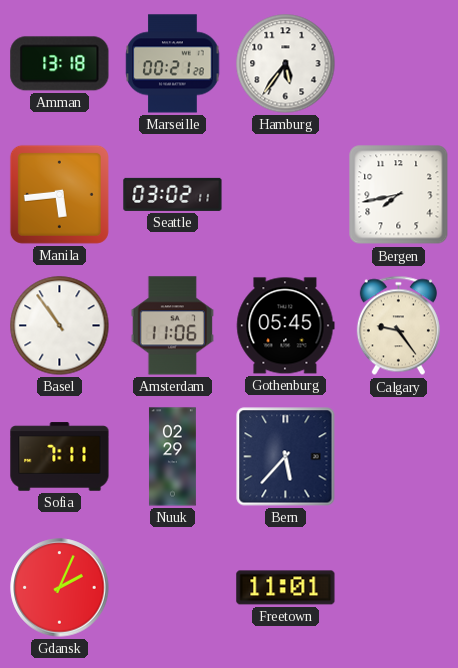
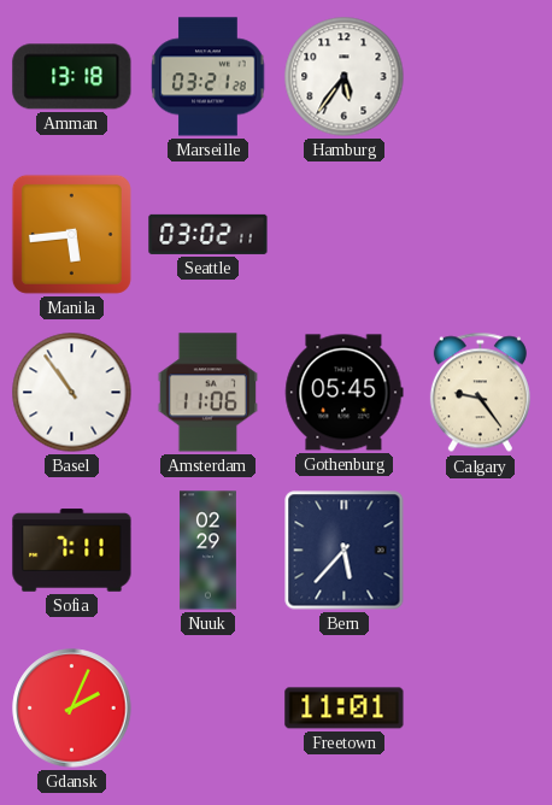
Marseille: 00:21 -> 03:21
Bergen: 7:43 -> none
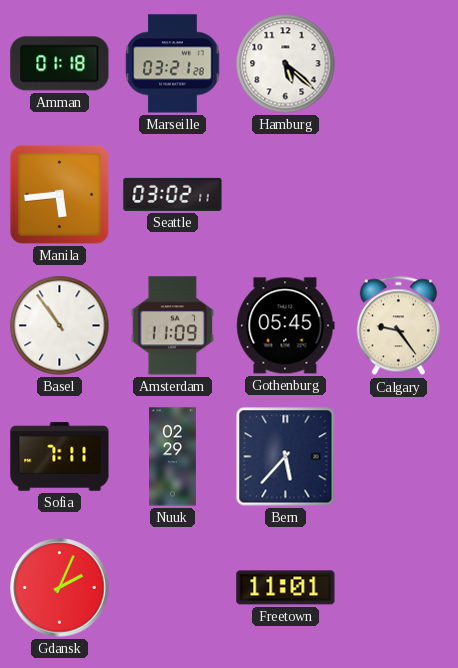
Amman: 13:18 -> 01:18
Hamburg: 5:36 -> 5:22
Amsterdam: 11:06 -> 11:09
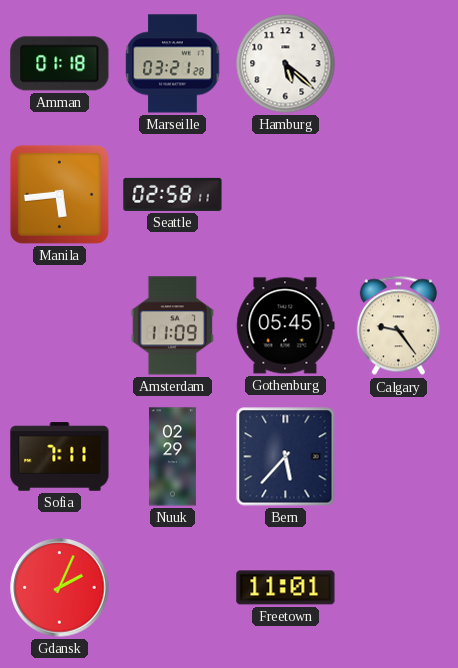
Seattle: 03:02 -> 02:58
Basel: 10:54 -> none
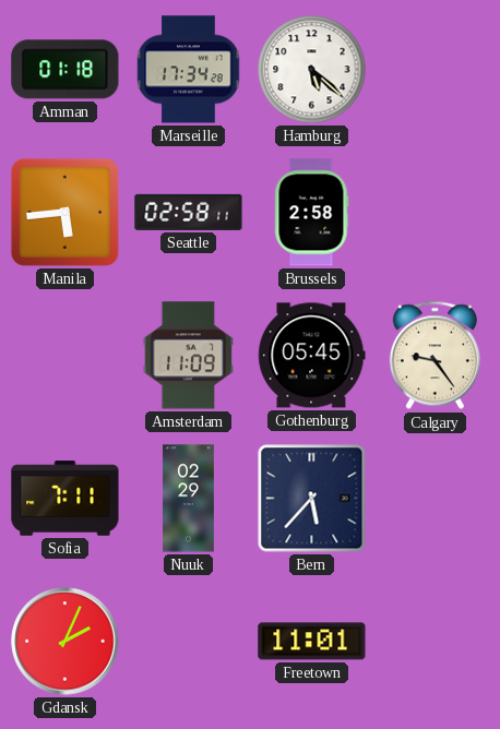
Marseille: 03:21 -> 17:34
Brussels: none -> 2:58
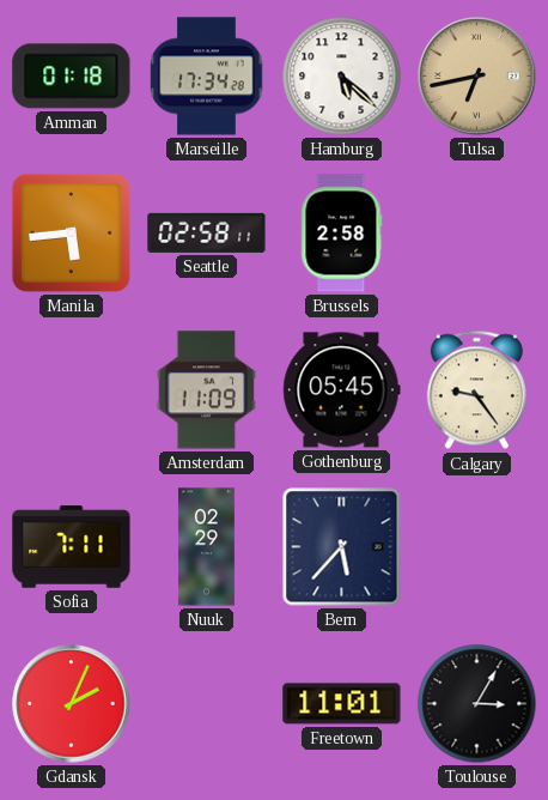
Tulsa: none -> 6:43
Toulouse: none -> 3:05
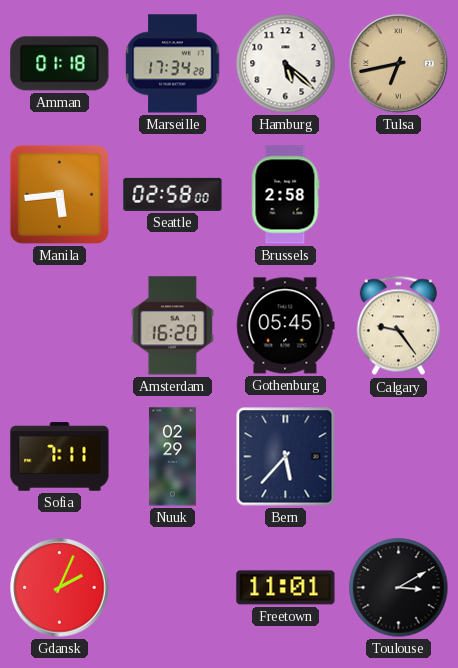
Seattle: 02:58:11 -> 02:58:00
Amsterdam: 11:09 -> 16:20
Toulouse: 3:05 -> 3:10
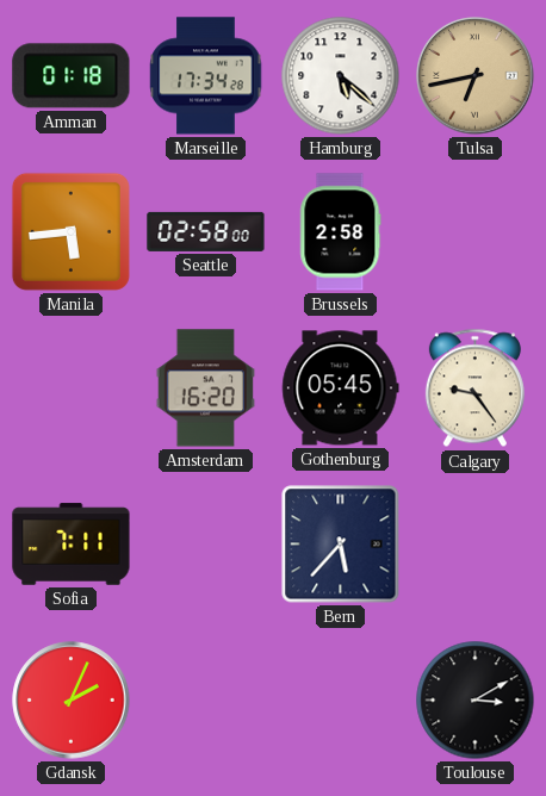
Nuuk: 02:29 -> none
Freetown: 11:01 -> none
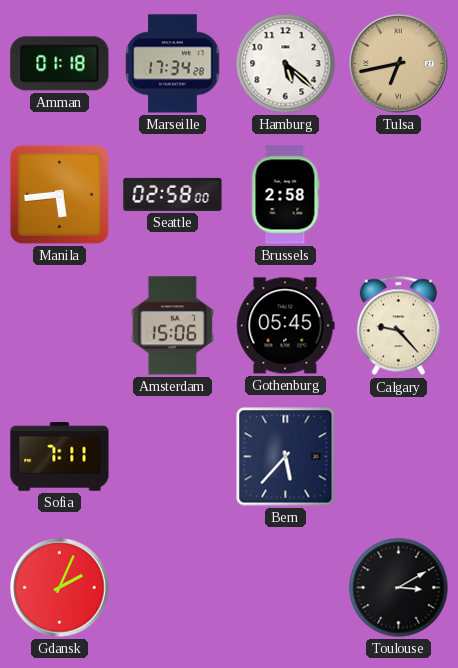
Amsterdam: 16:20 -> 15:06
Calgary: 9:24 -> 9:23
